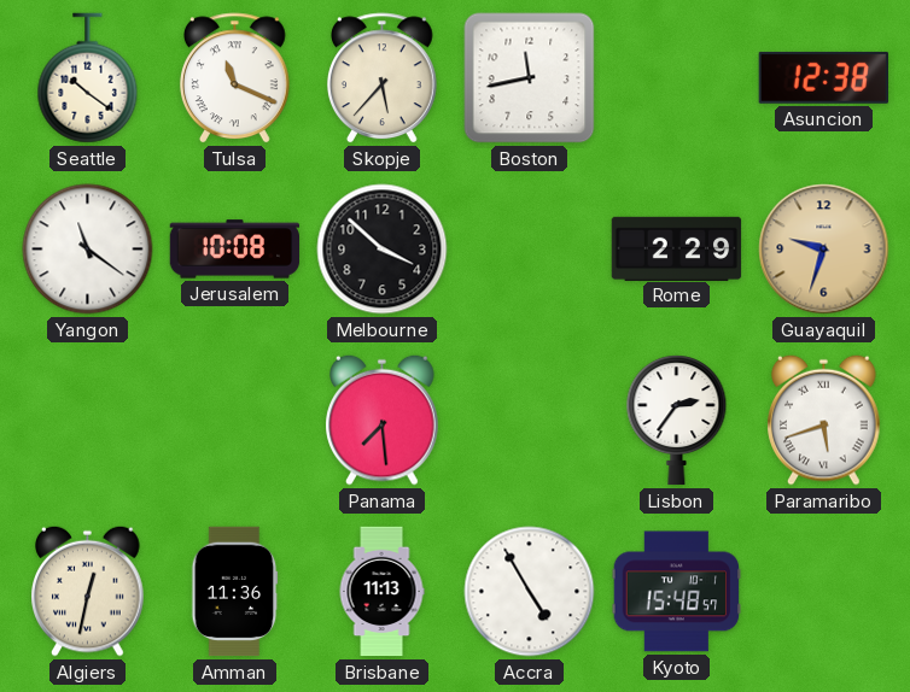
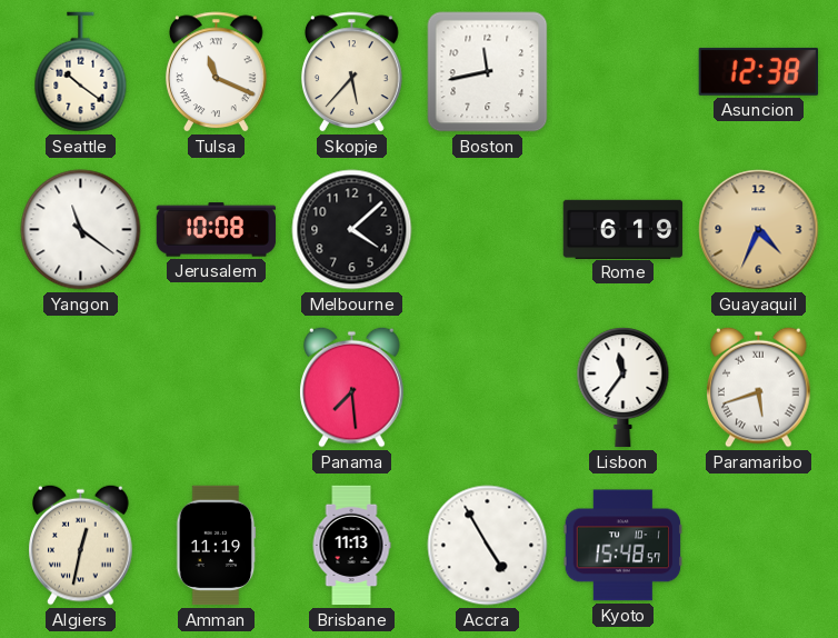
Melbourne: 3:52 -> 4:08
Rome: 2:29 -> 6:19
Guayaquil: 9:33 -> 4:34
Lisbon: 2:36 -> 11:36
Amman: 11:36 -> 11:19
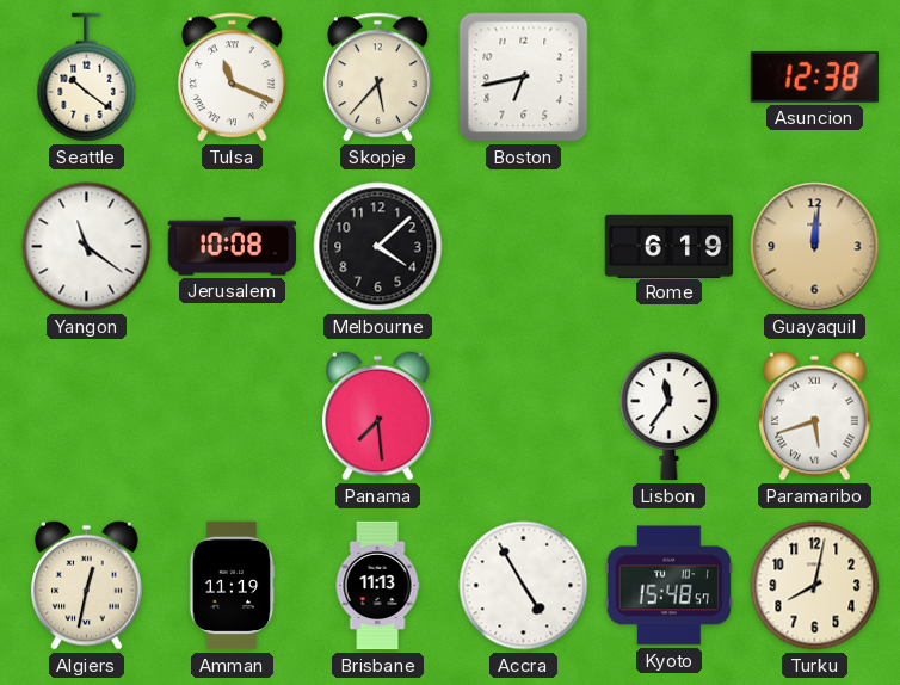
Boston: 11:43 -> 6:43
Guayaquil: 4:34 -> 12:01
Turku: none -> 8:02
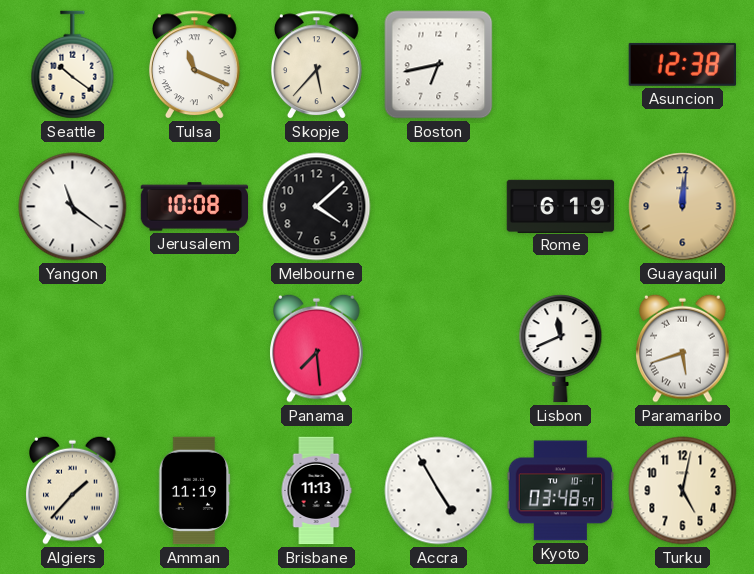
Lisbon: 11:36 -> 11:41
Algiers: 12:32 -> 1:37
Kyoto: 15:48 -> 03:48
Turku: 8:02 -> 5:02
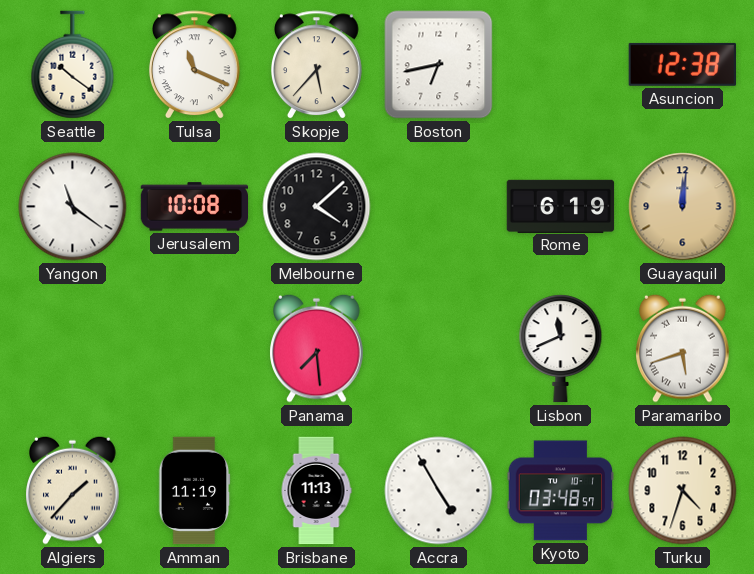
Turku: 5:02 -> 4:33
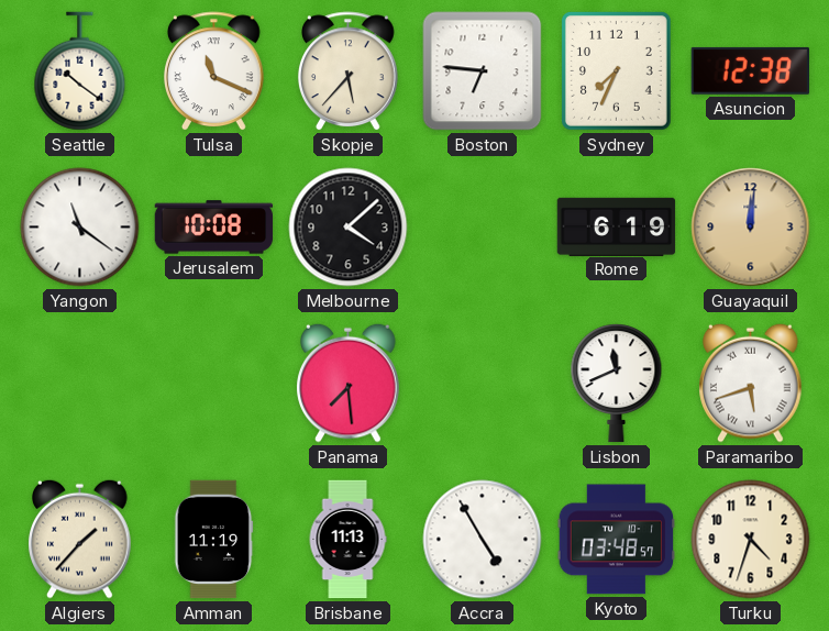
Boston: 6:43 -> 6:46
Sydney: none -> 7:34
